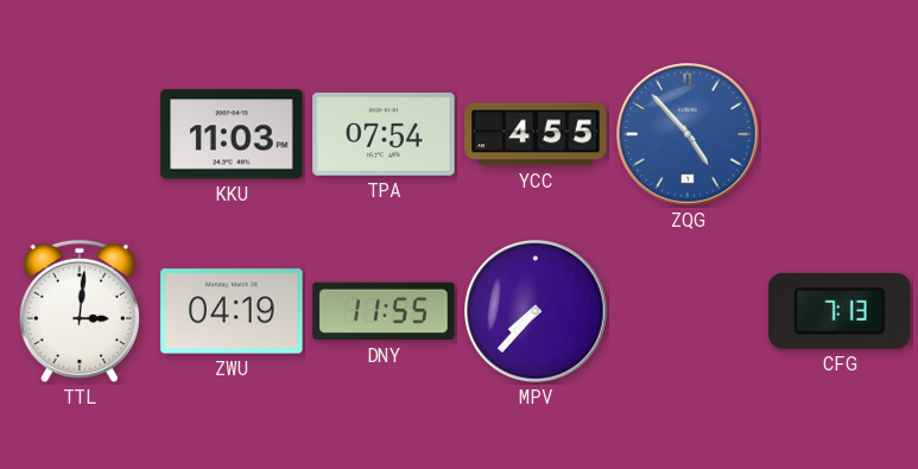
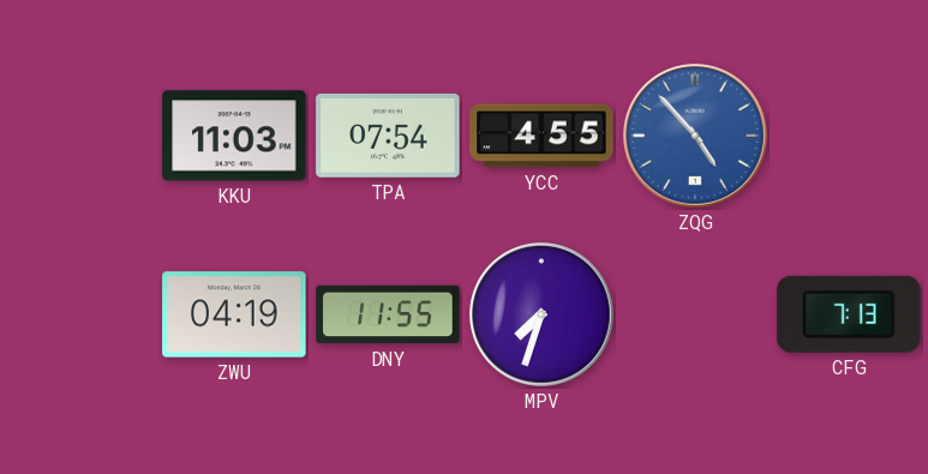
TTL: 3:01 -> none
MPV: 7:37 -> 7:33
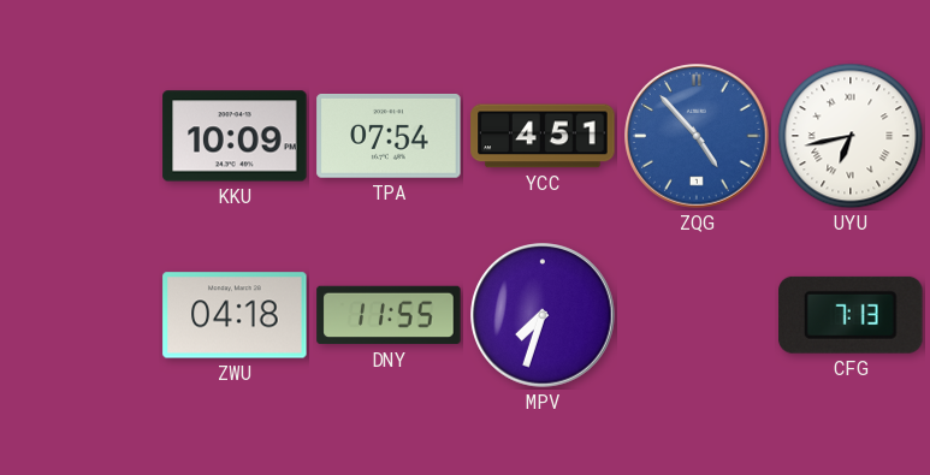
KKU: 11:03 -> 10:09
YCC: 4:55 -> 4:51
UYU: none -> 6:43
ZWU: 04:19 -> 04:18
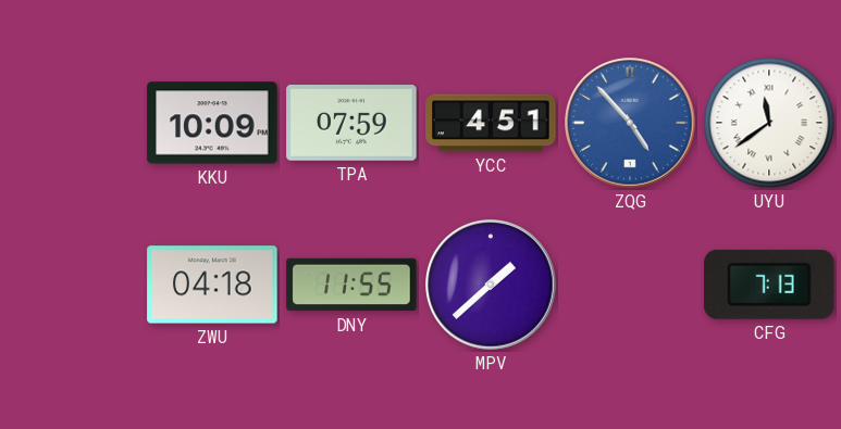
TPA: 07:54 -> 07:59
UYU: 6:43 -> 11:39
MPV: 7:33 -> 1:38
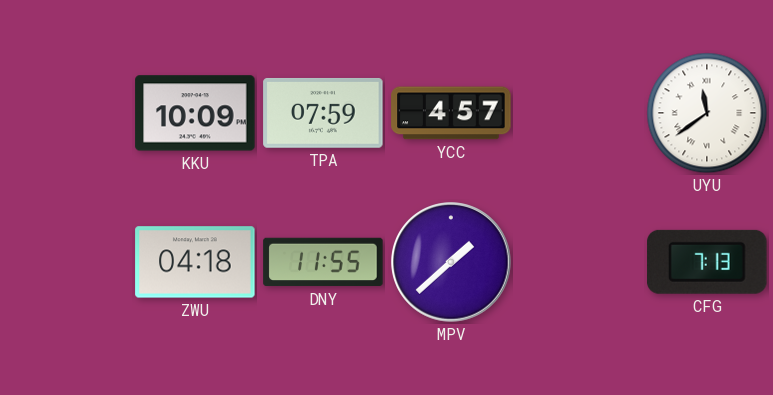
YCC: 4:51 -> 4:57
ZQG: 4:53 -> none
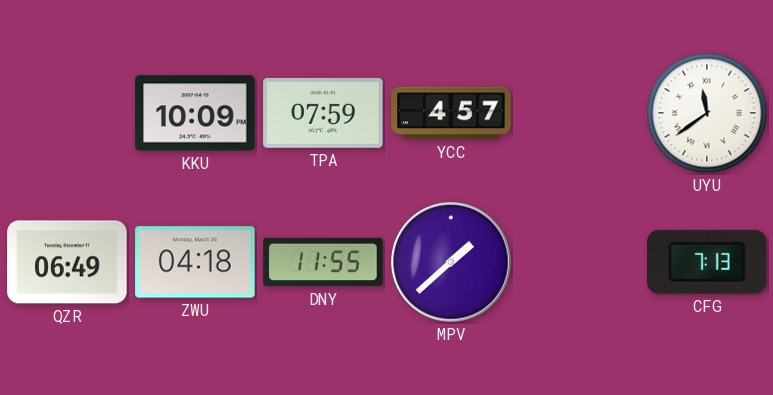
QZR: none -> 06:49
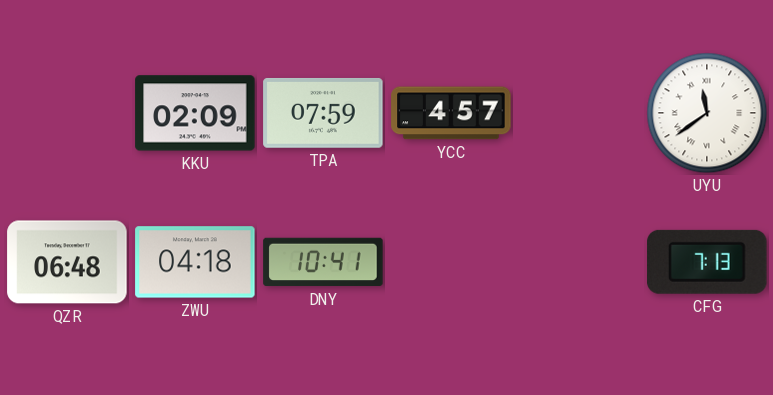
KKU: 10:09 -> 02:09
QZR: 06:49 -> 06:48
DNY: 11:55 -> 10:41
MPV: 1:38 -> none
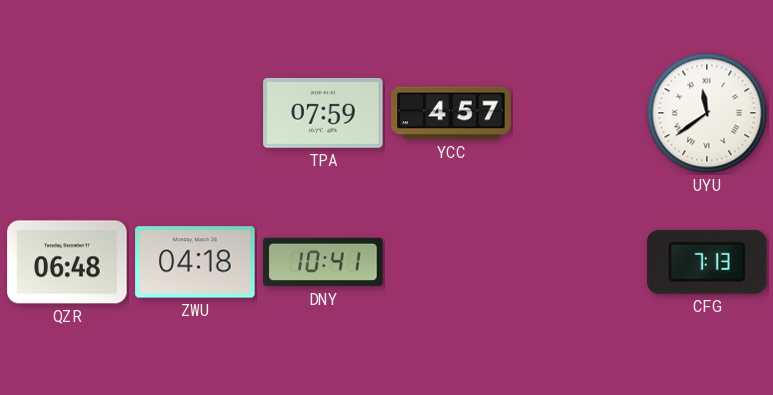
KKU: 02:09 -> none
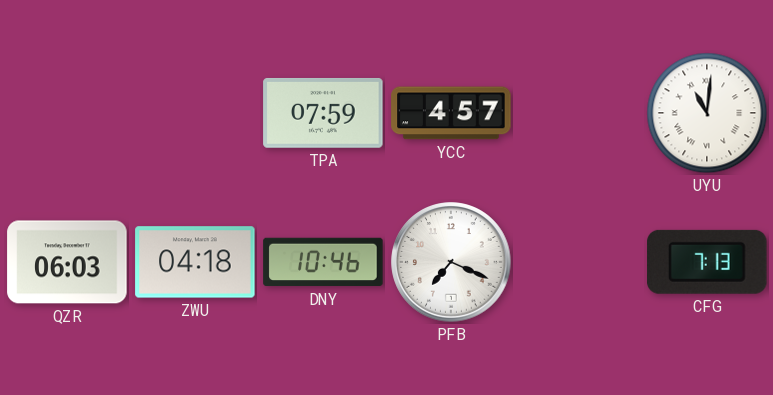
UYU: 11:39 -> 11:01
QZR: 06:48 -> 06:03
DNY: 10:41 -> 10:46
PFB: none -> 7:19
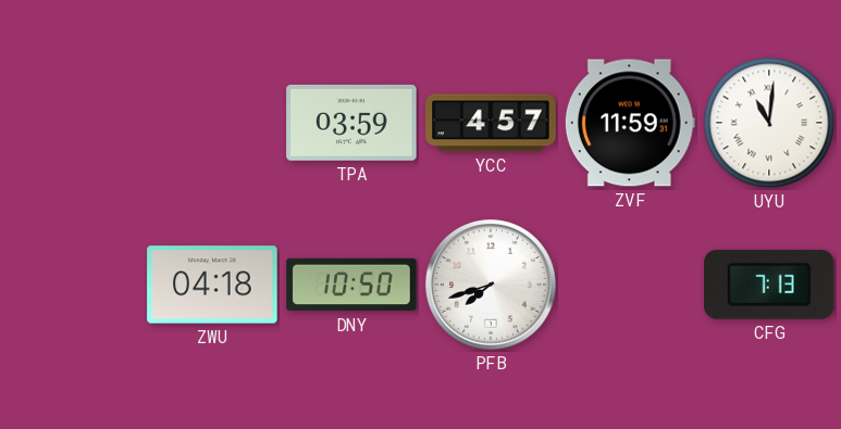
TPA: 07:59 -> 03:59
ZVF: none -> 11:59
QZR: 06:03 -> none
DNY: 10:46 -> 10:50
PFB: 7:19 -> 7:42
